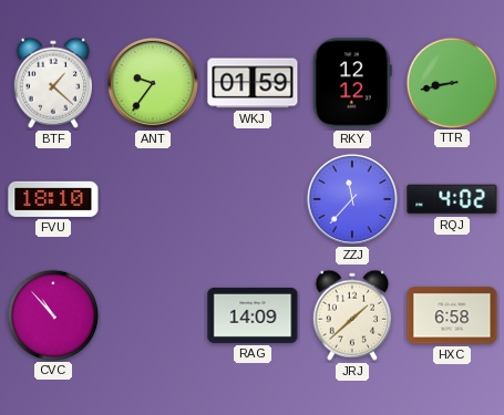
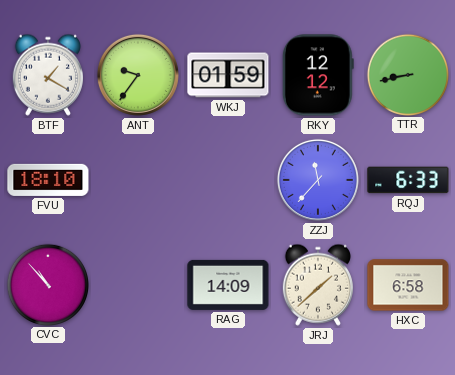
BTF: 1:22 -> 1:20
RQJ: 4:02 -> 6:33
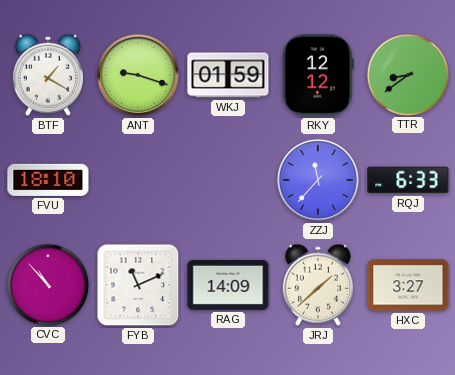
ANT: 9:36 -> 9:18
TTR: 8:43 -> 8:39
FYB: none -> 11:11
HXC: 6:58 -> 3:27
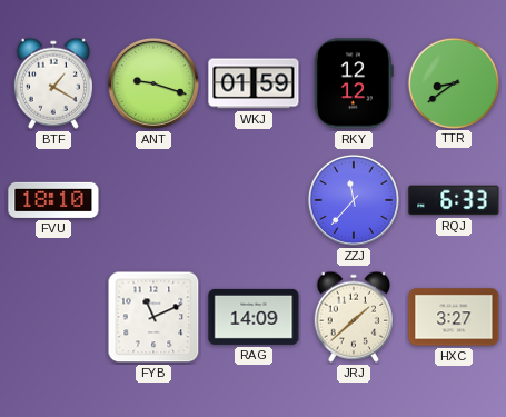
CVC: 10:53 -> none
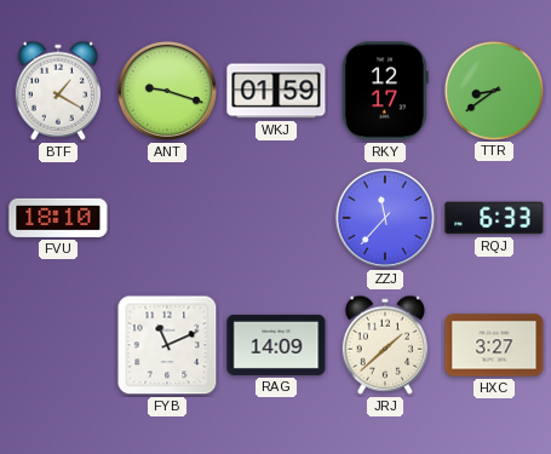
RKY: 12:12 -> 12:17
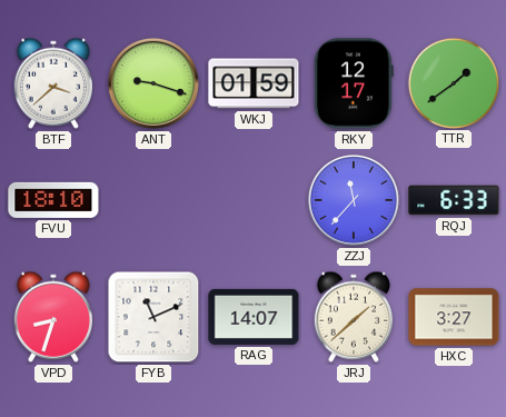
BTF: 1:20 -> 3:38
TTR: 8:39 -> 1:39
VPD: none -> 8:33
RAG: 14:09 -> 14:07
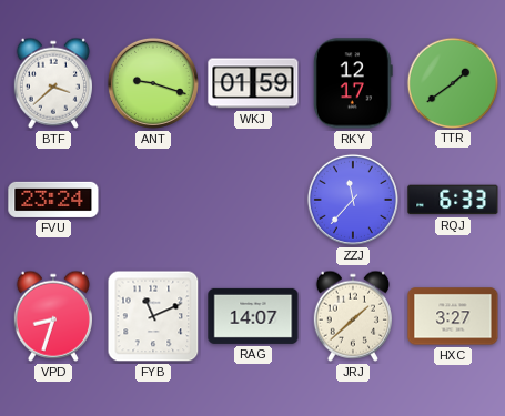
FVU: 18:10 -> 23:24
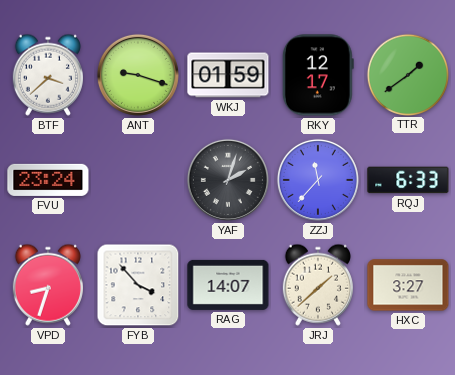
YAF: none -> 2:03
FYB: 11:11 -> 3:53
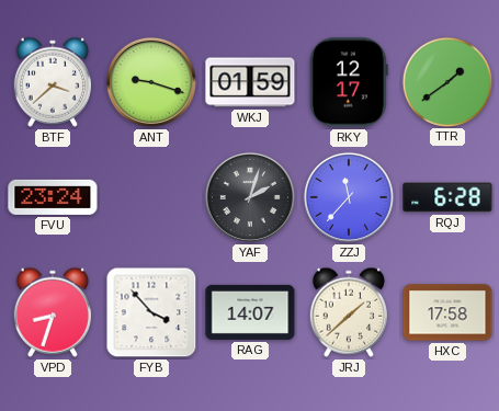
RQJ: 6:33 -> 6:28
HXC: 3:27 -> 17:58
